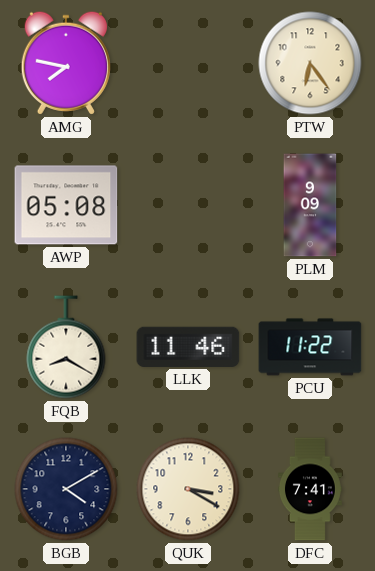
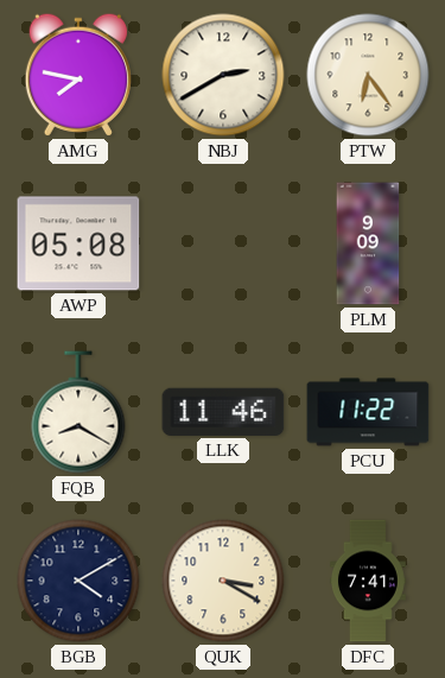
NBJ: none -> 2:40
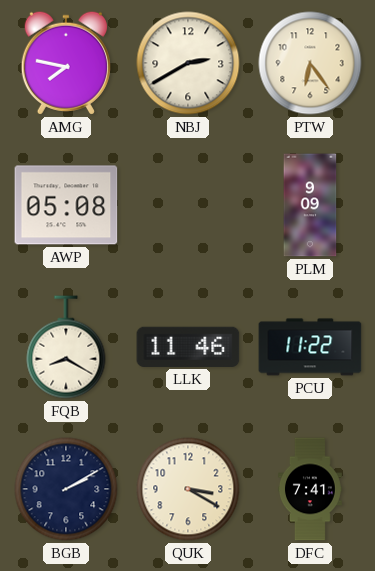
BGB: 4:10 -> 2:10
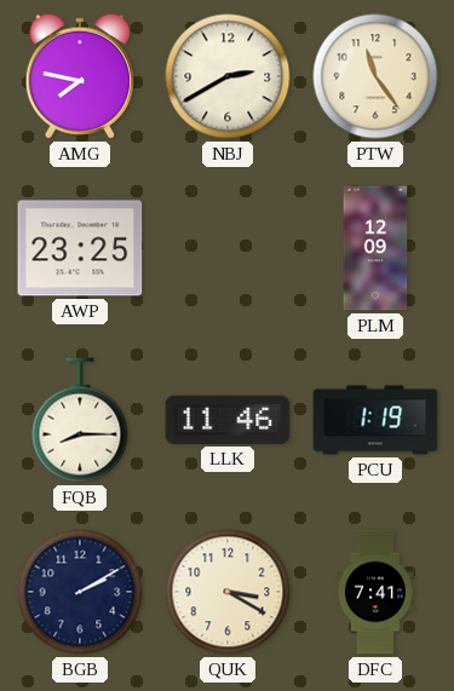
PTW: 6:24 -> 11:24
AWP: 05:08 -> 23:25
PLM: 9:09 -> 12:09
FQB: 8:20 -> 8:15
PCU: 11:22 -> 1:19
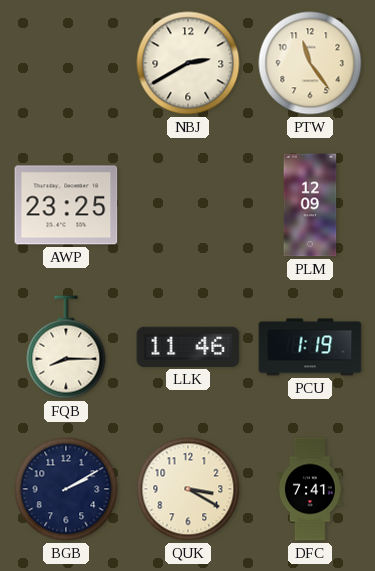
AMG: 7:47 -> none
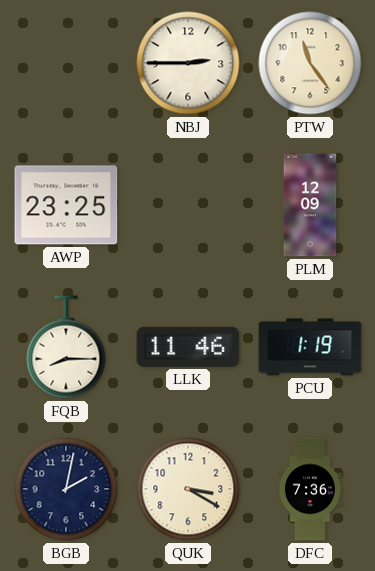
NBJ: 2:40 -> 2:45
BGB: 2:10 -> 2:02
DFC: 7:41 -> 7:36
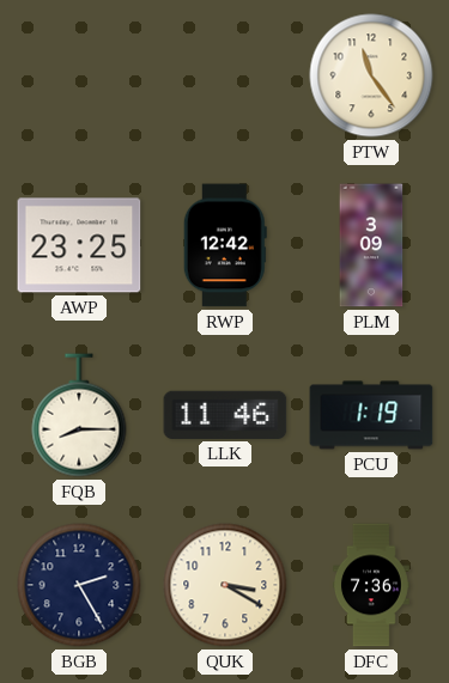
NBJ: 2:45 -> none
RWP: none -> 12:42
PLM: 12:09 -> 3:09
BGB: 2:02 -> 2:25
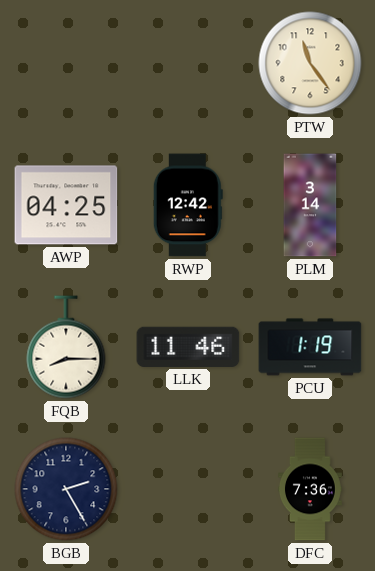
AWP: 23:25 -> 04:25
PLM: 3:09 -> 3:14
QUK: 3:20 -> none
